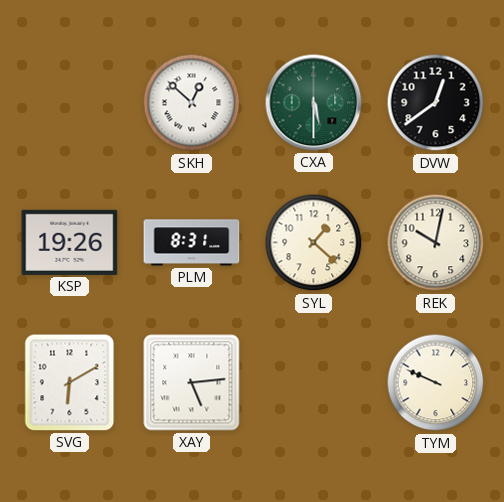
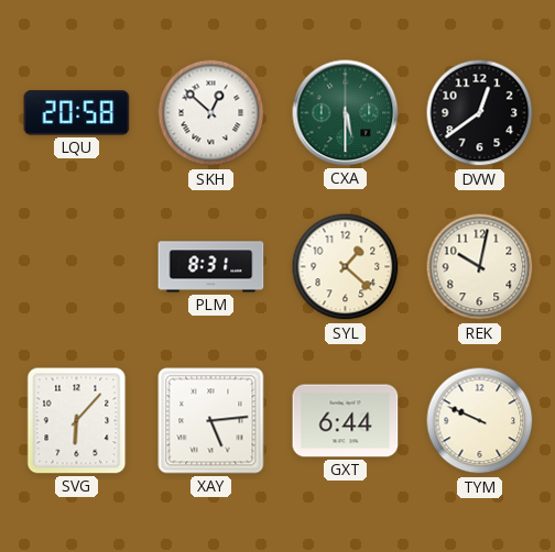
LQU: none -> 20:58
KSP: 19:26 -> none
SVG: 6:10 -> 6:07
GXT: none -> 6:44
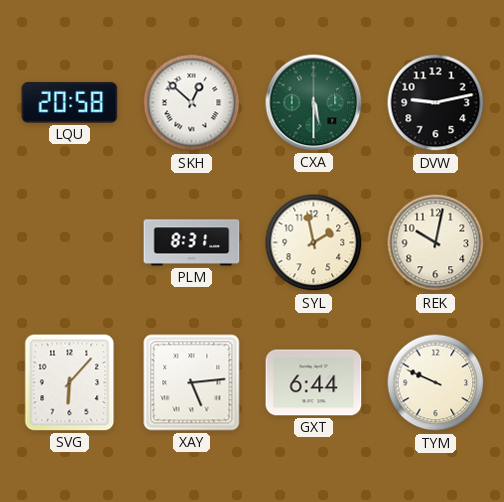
DVW: 12:39 -> 9:13
SYL: 1:22 -> 1:58
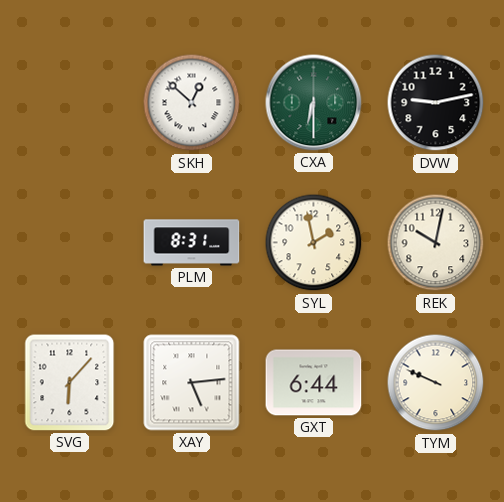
LQU: 20:58 -> none
CXA: 5:30 -> 6:30
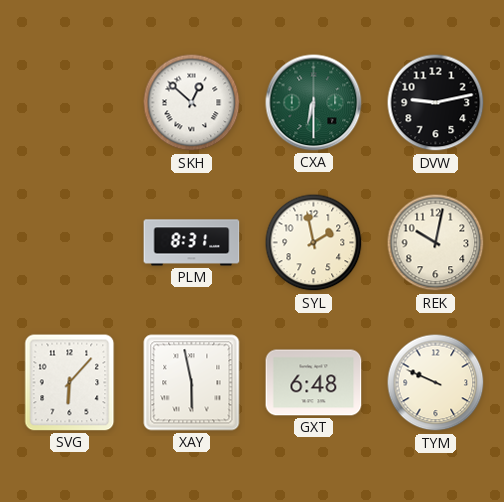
XAY: 5:14 -> 5:58
GXT: 6:44 -> 6:48
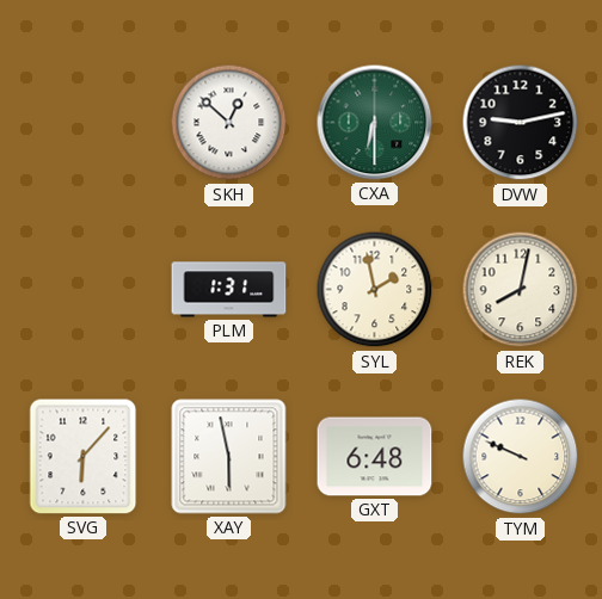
PLM: 8:31 -> 1:31
REK: 10:02 -> 8:02
